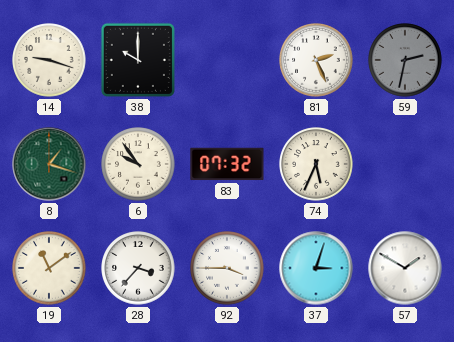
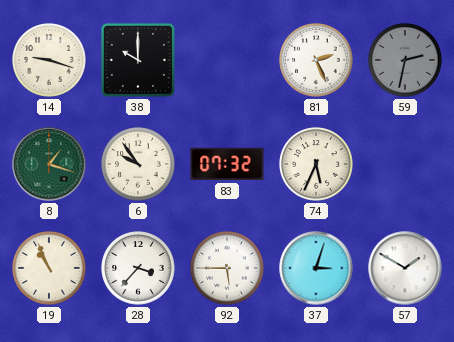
19: 11:09 -> 10:56
92: 3:45 -> 5:45
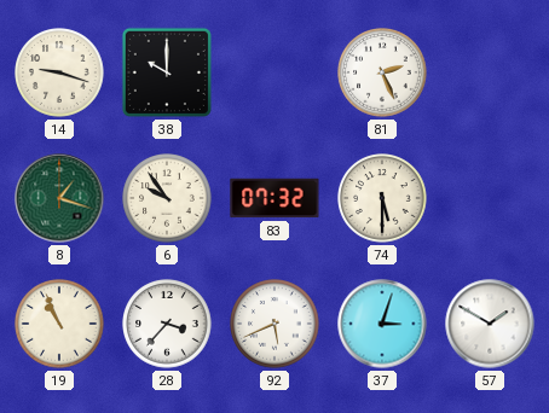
59: 2:32 -> none
74: 5:34 -> 5:30
92: 5:45 -> 5:41
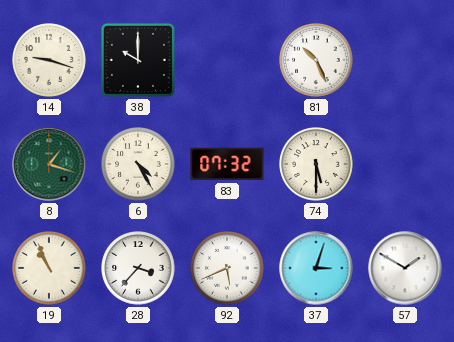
81: 2:26 -> 10:26
6: 9:54 -> 4:25
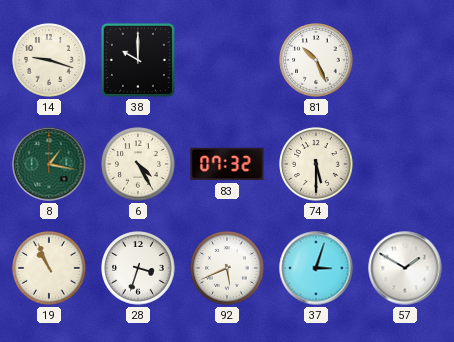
8: 1:18 -> 1:17
28: 3:37 -> 3:33
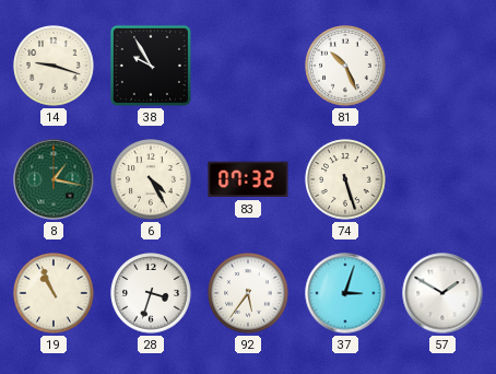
38: 10:00 -> 9:55
74: 5:30 -> 5:27
92: 5:41 -> 5:36
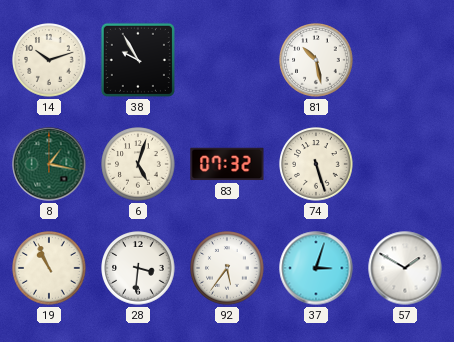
14: 9:18 -> 10:12
81: 10:26 -> 10:28
6: 4:25 -> 5:03
28: 3:33 -> 3:31
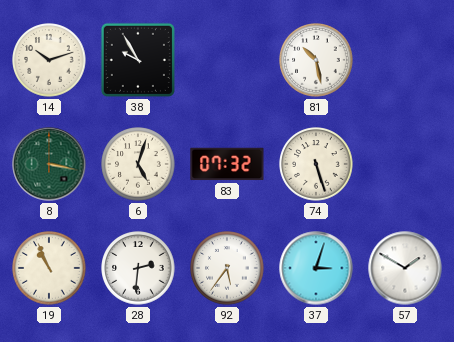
8: 1:17 -> 3:17
28: 3:31 -> 2:31
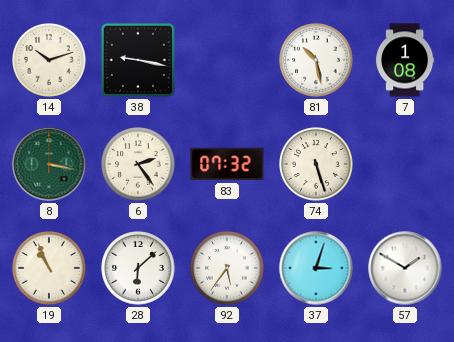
38: 9:55 -> 9:17
7: none -> 1:08
6: 5:03 -> 2:24
28: 2:31 -> 6:08
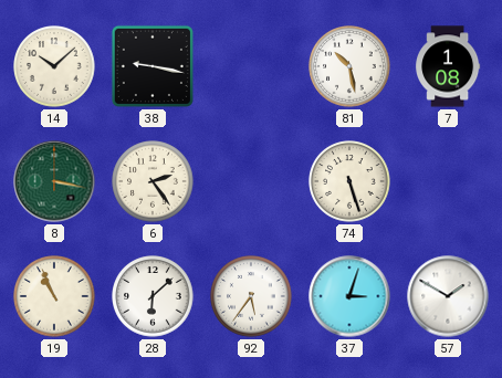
14: 10:12 -> 10:08
83: 07:32 -> none
